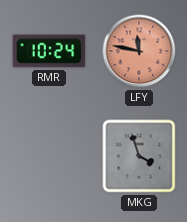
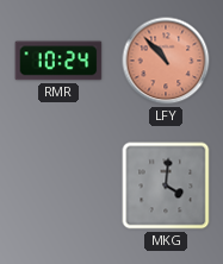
LFY: 11:47 -> 10:53
MKG: 3:57 -> 4:01
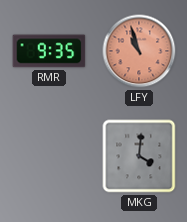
RMR: 10:24 -> 9:35
LFY: 10:53 -> 10:57
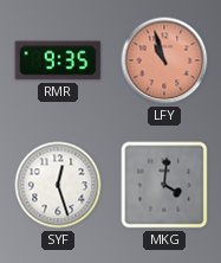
SYF: none -> 12:27
